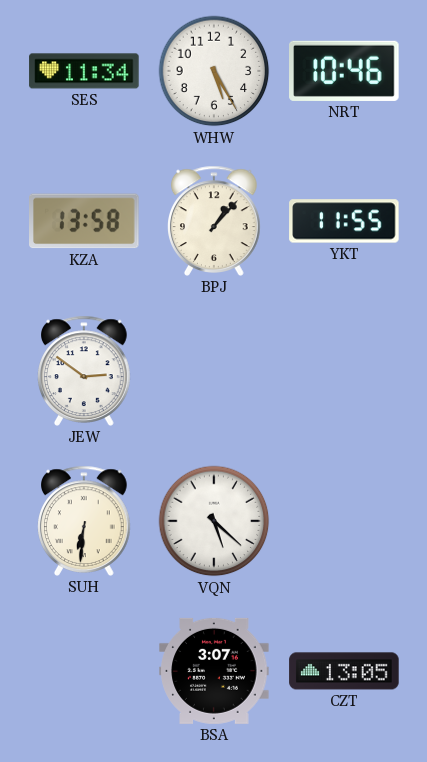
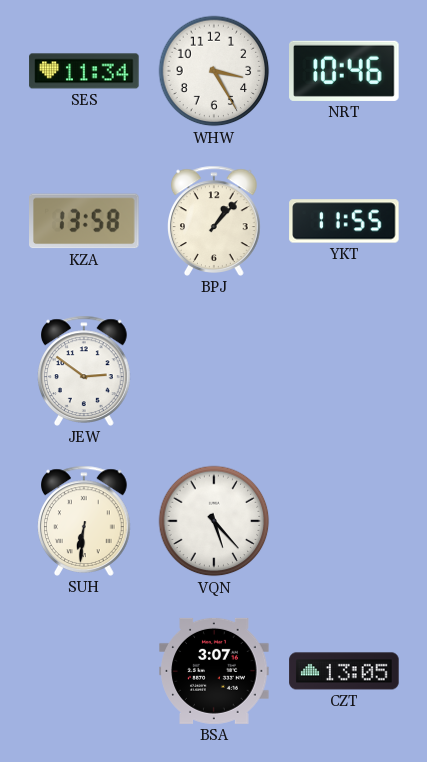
WHW: 5:25 -> 3:25
VQN: 5:22 -> 5:23
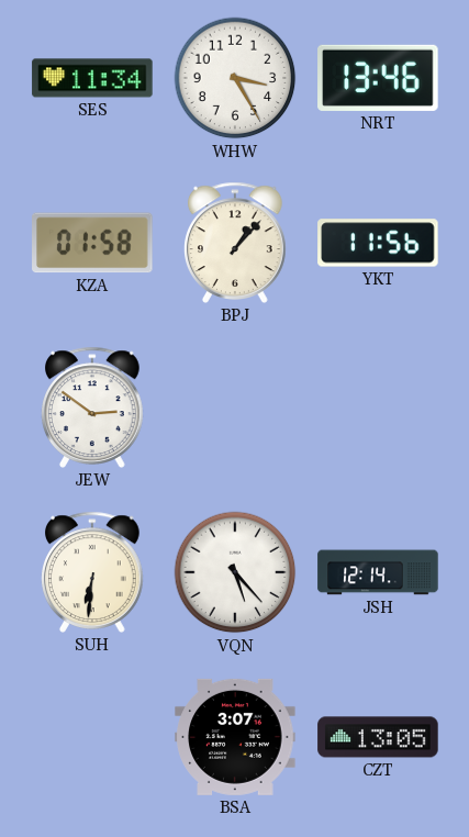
NRT: 10:46 -> 13:46
KZA: 13:58 -> 01:58
YKT: 11:55 -> 11:56
JSH: none -> 12:14
